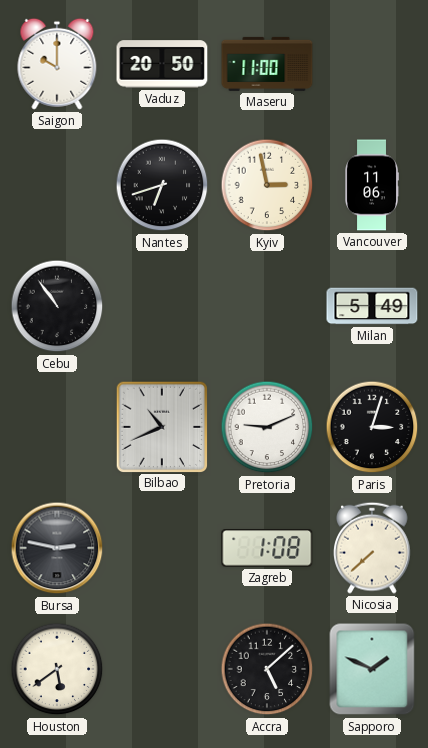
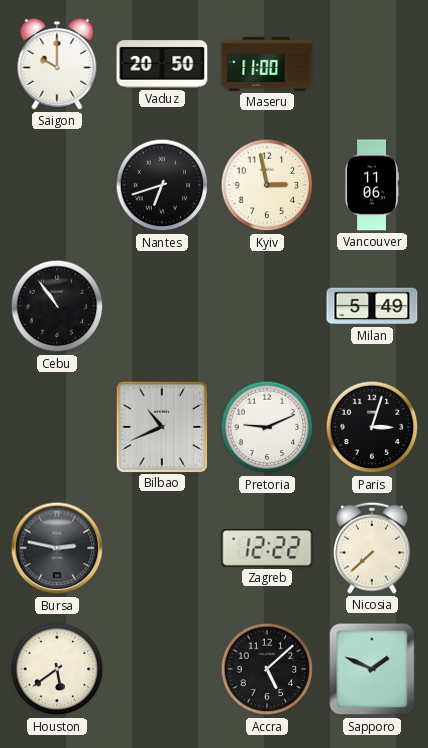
Zagreb: 1:08 -> 12:22
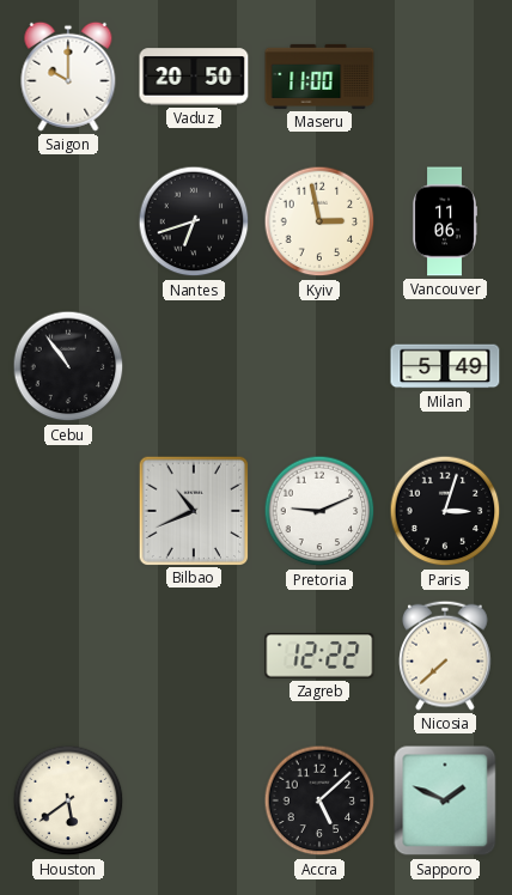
Bursa: 2:47 -> none
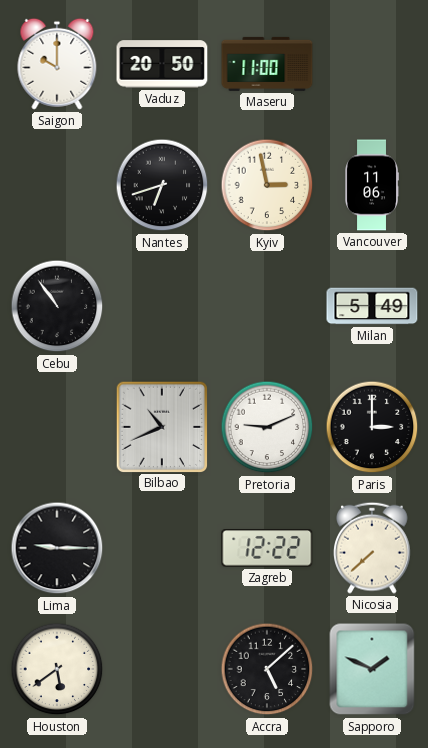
Paris: 3:03 -> 3:00
Lima: none -> 9:15
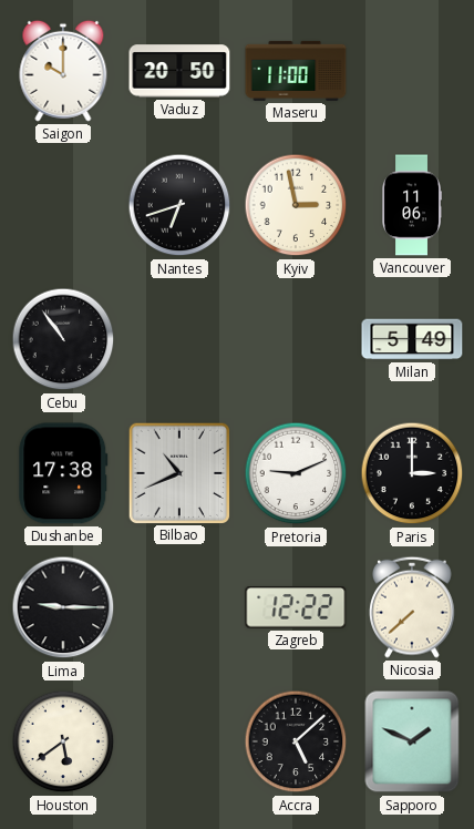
Dushanbe: none -> 17:38
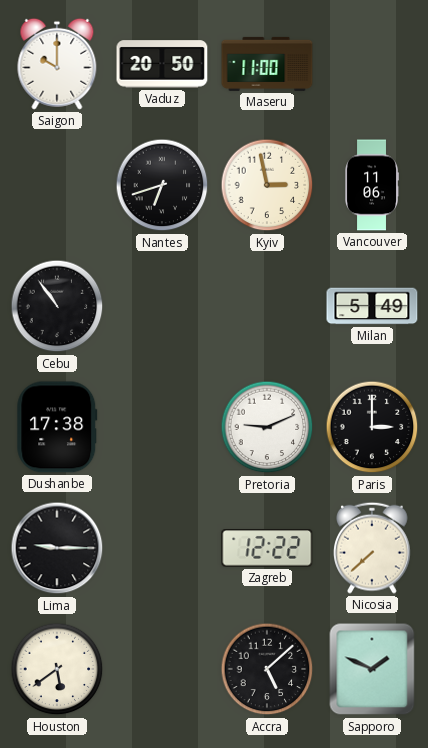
Bilbao: 10:41 -> none
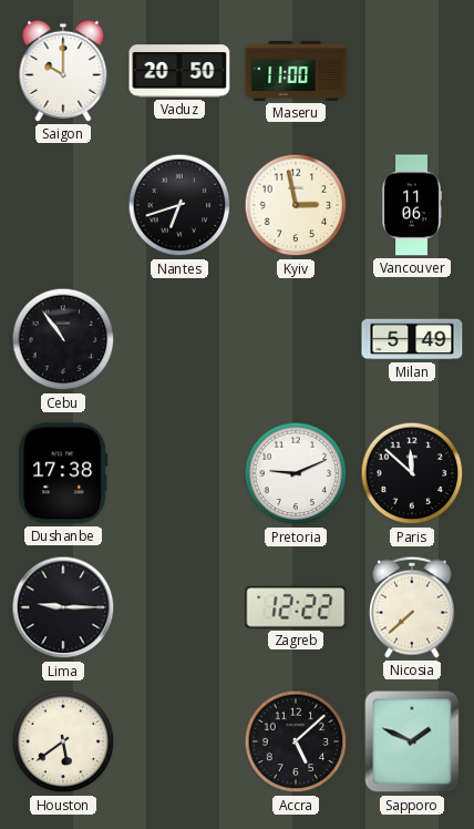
Paris: 3:00 -> 11:52
